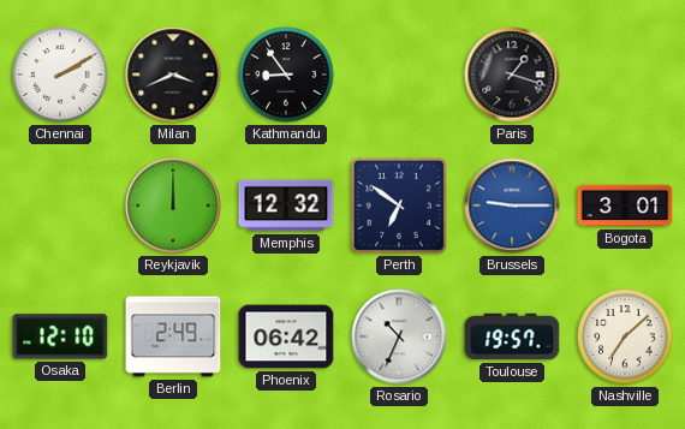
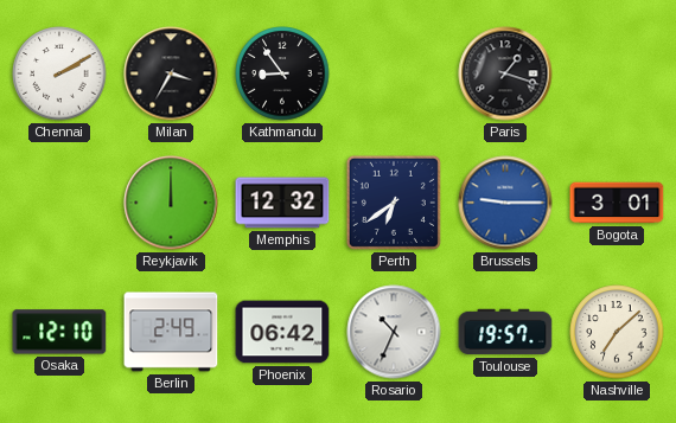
Milan: 3:41 -> 3:35
Perth: 6:51 -> 6:39
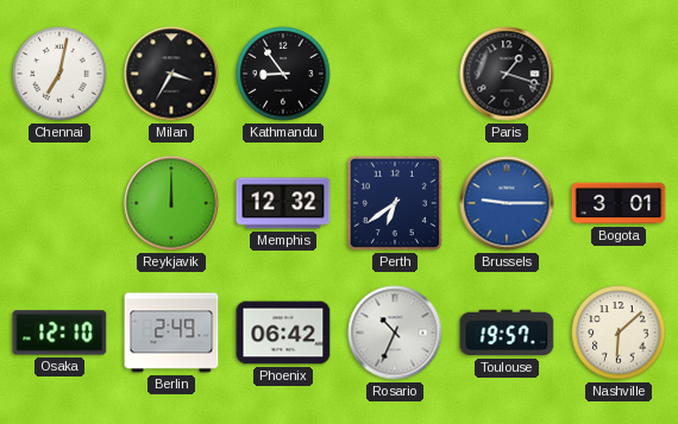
Chennai: 2:10 -> 7:02
Nashville: 7:08 -> 6:08
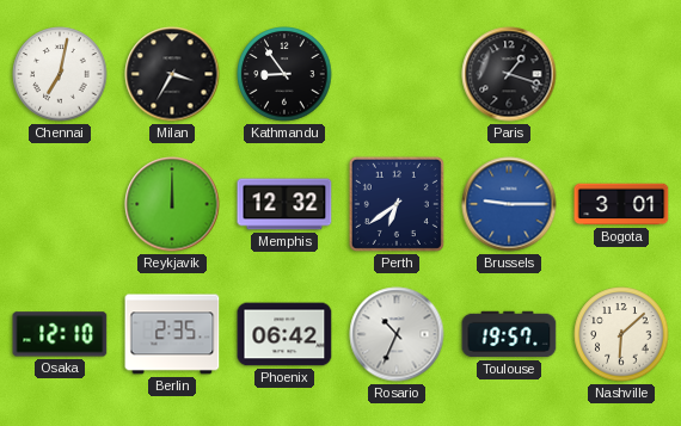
Berlin: 2:49 -> 2:35
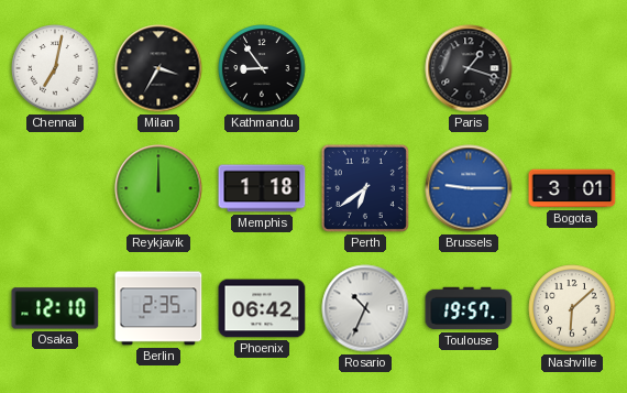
Memphis: 12:32 -> 1:18
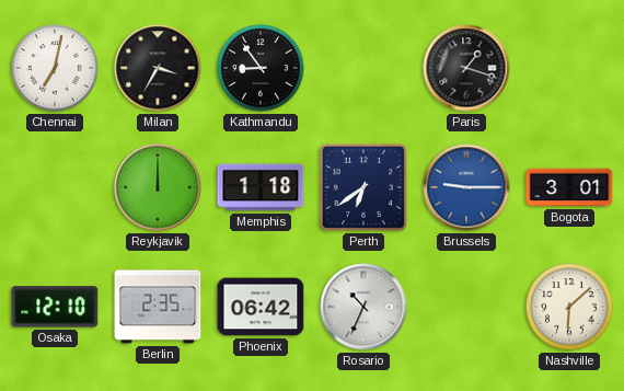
Toulouse: 19:57 -> none
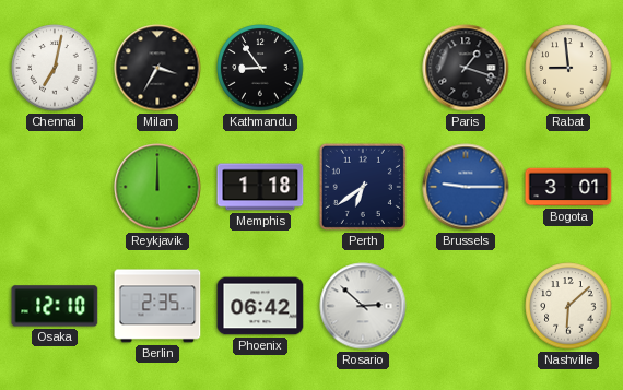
Rabat: none -> 8:59
Rosario: 10:34 -> 2:52
